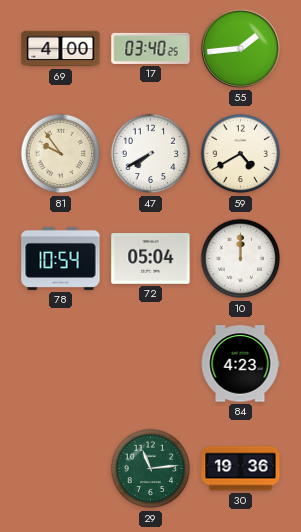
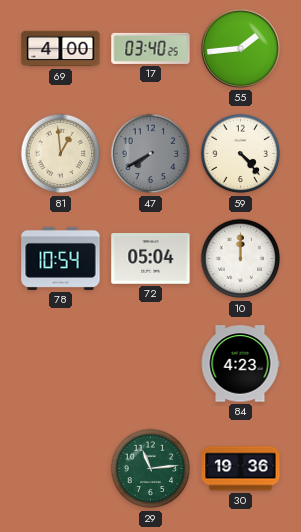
81: 9:54 -> 12:59
47 dial: white -> grey
59: 4:40 -> 4:23
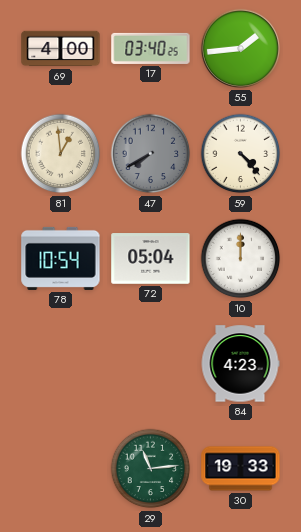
30: 19:36 -> 19:33
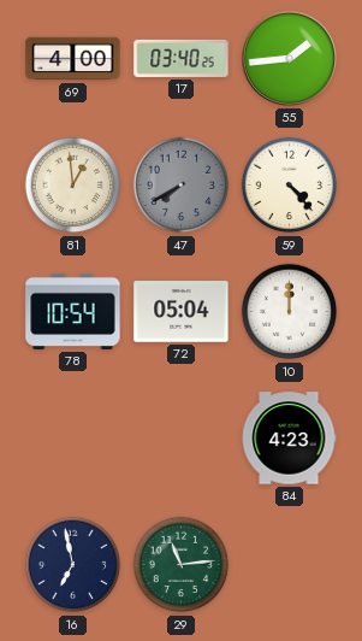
16: none -> 6:58
30: 19:33 -> none
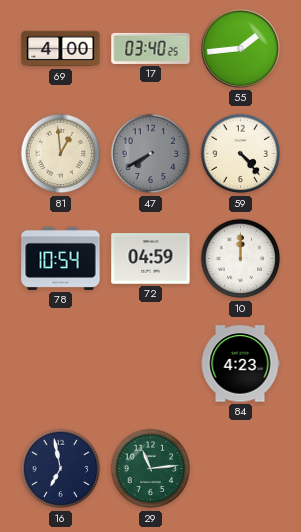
72: 05:04 -> 04:59
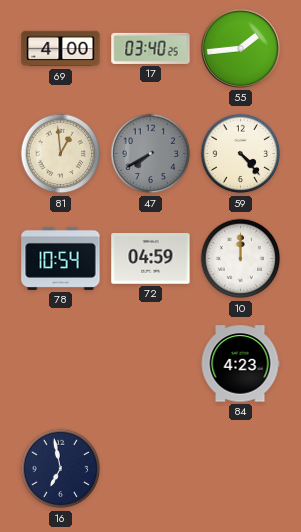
29: 11:14 -> none
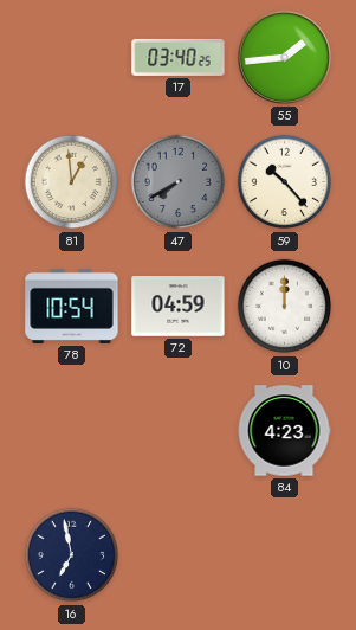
69: 4:00 -> none
59: 4:23 -> 10:23
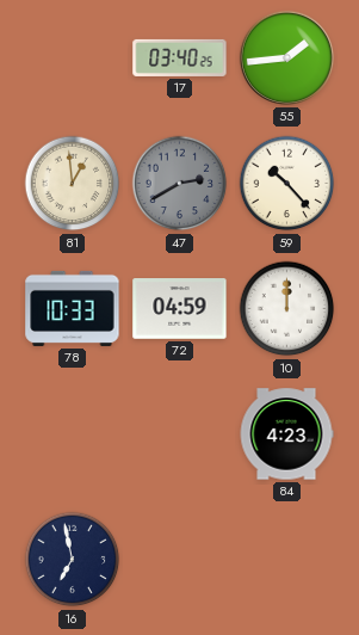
47: 7:40 -> 2:40
78: 10:54 -> 10:33
